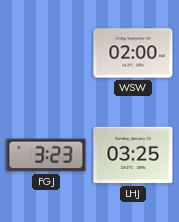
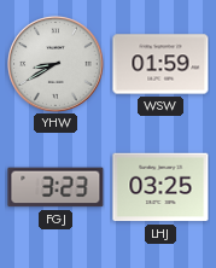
YHW: none -> 8:40
WSW: 02:00 -> 01:59
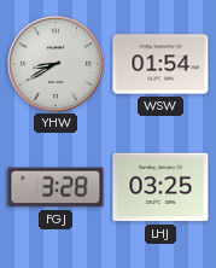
WSW: 01:59 -> 01:54
FGJ: 3:23 -> 3:28
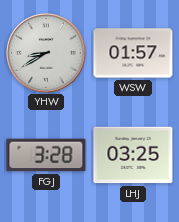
WSW: 01:54 -> 01:57
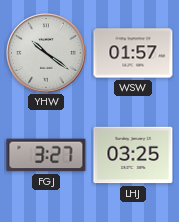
YHW: 8:40 -> 10:21
FGJ: 3:28 -> 3:27
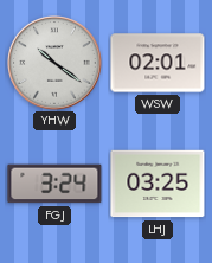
WSW: 01:57 -> 02:01
FGJ: 3:27 -> 3:24
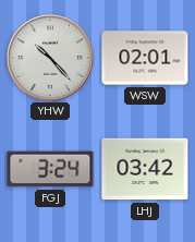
YHW: 10:21 -> 10:23
LHJ: 03:25 -> 03:42
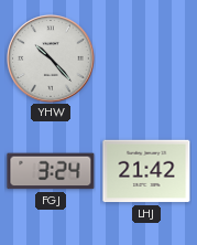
WSW: 02:01 -> none
LHJ: 03:42 -> 21:42
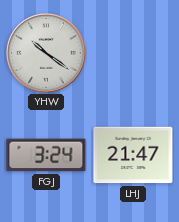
YHW: 10:23 -> 10:21
LHJ: 21:42 -> 21:47
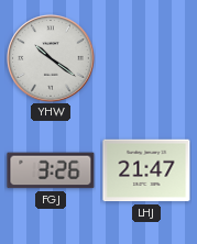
FGJ: 3:24 -> 3:26
